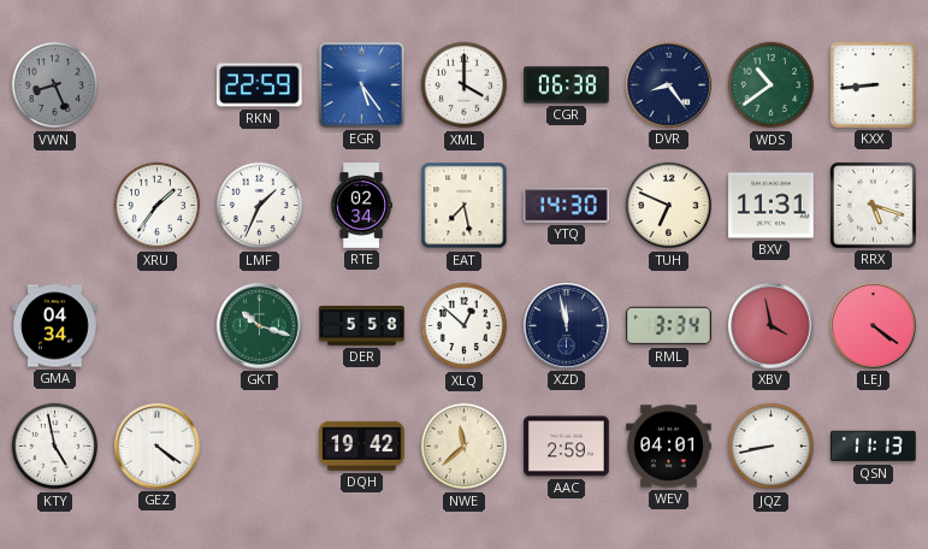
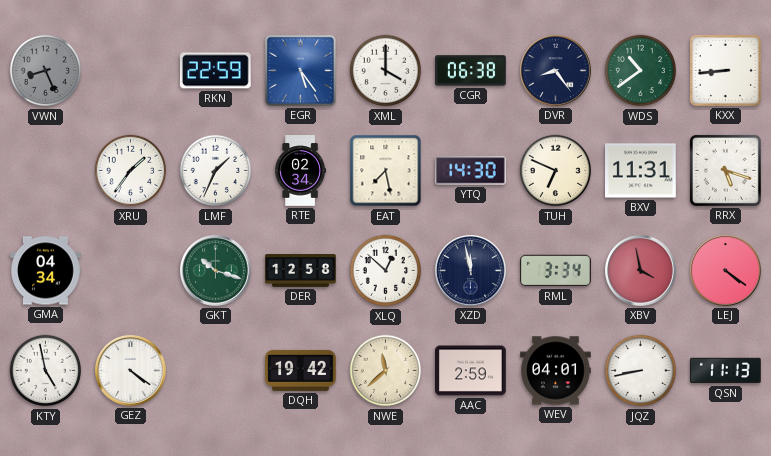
DER: 5:58 -> 12:58
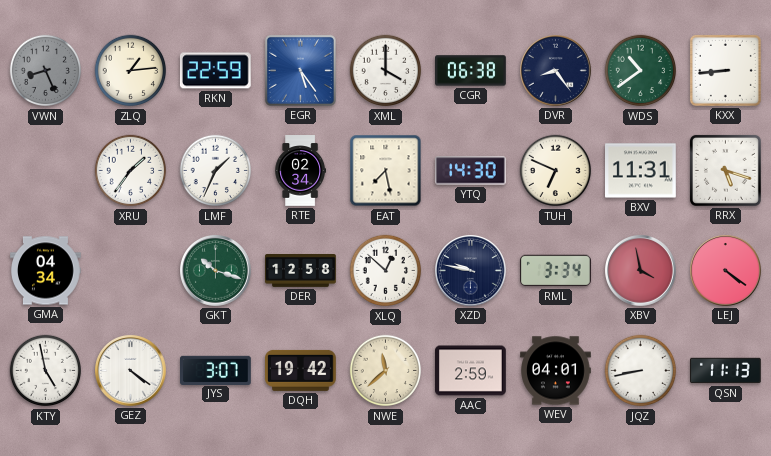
ZLQ: none -> 1:14
XZD: 11:58 -> 9:47
JYS: none -> 3:07
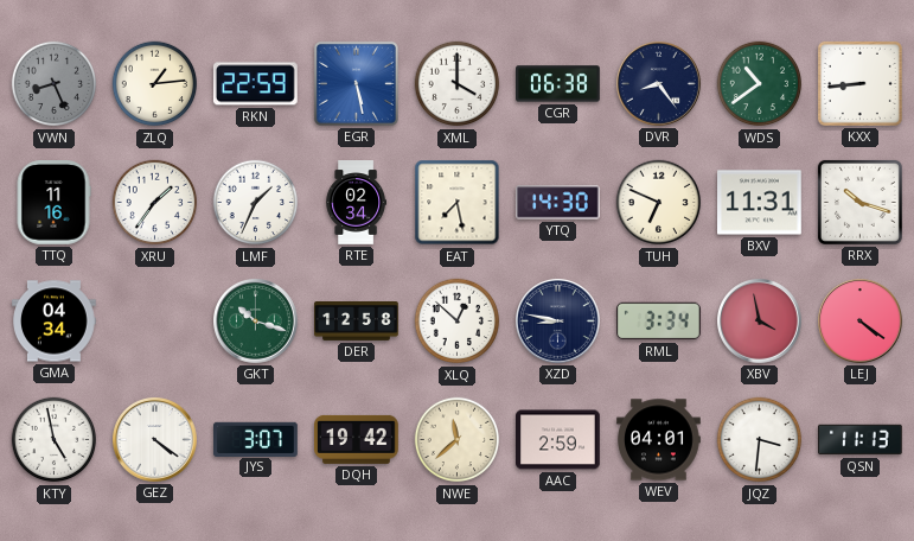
EGR: 5:24 -> 5:28
TTQ: none -> 11:16
RRX: 5:18 -> 10:18
XZD: 9:47 -> 8:47
JQZ: 8:43 -> 3:31
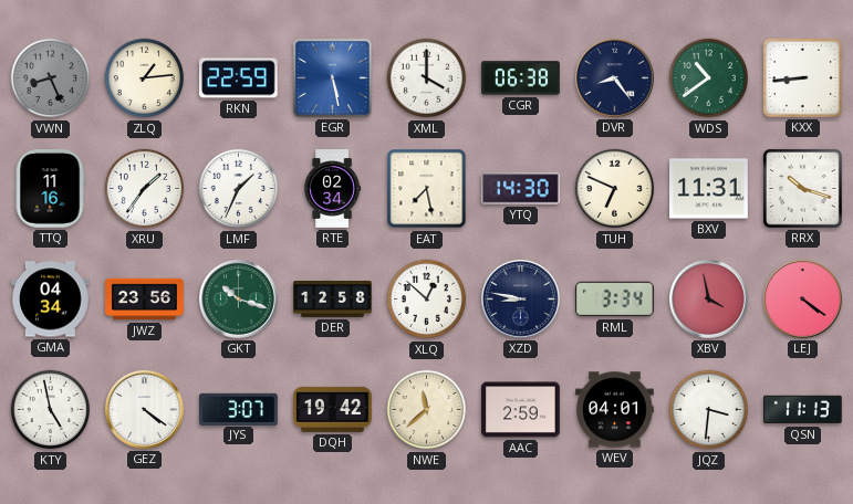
JWZ: none -> 23:56
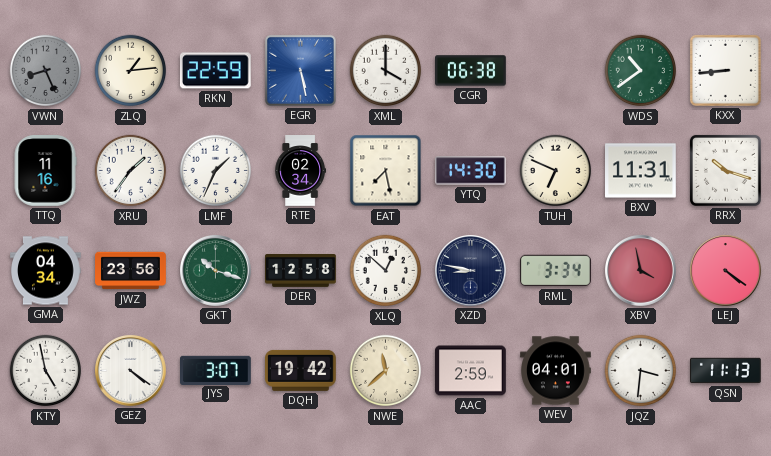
DVR: 8:24 -> none
